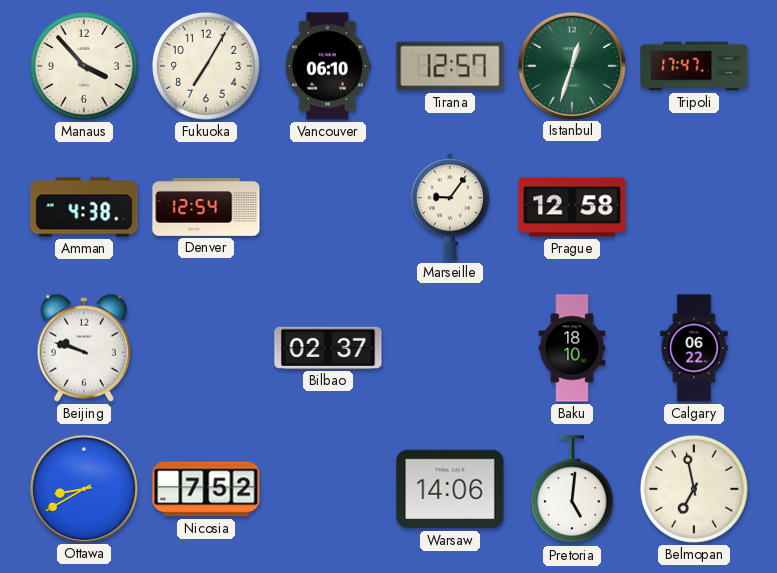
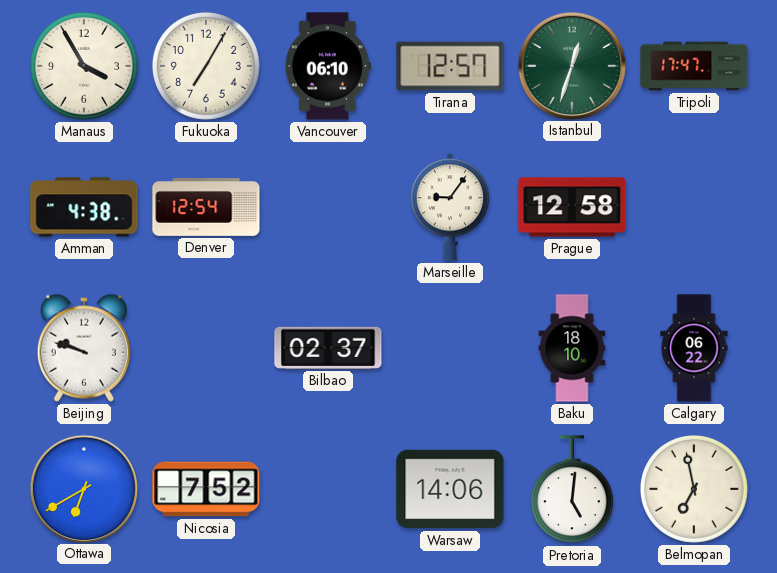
Manaus: 3:53 -> 3:55
Ottawa: 8:40 -> 6:40
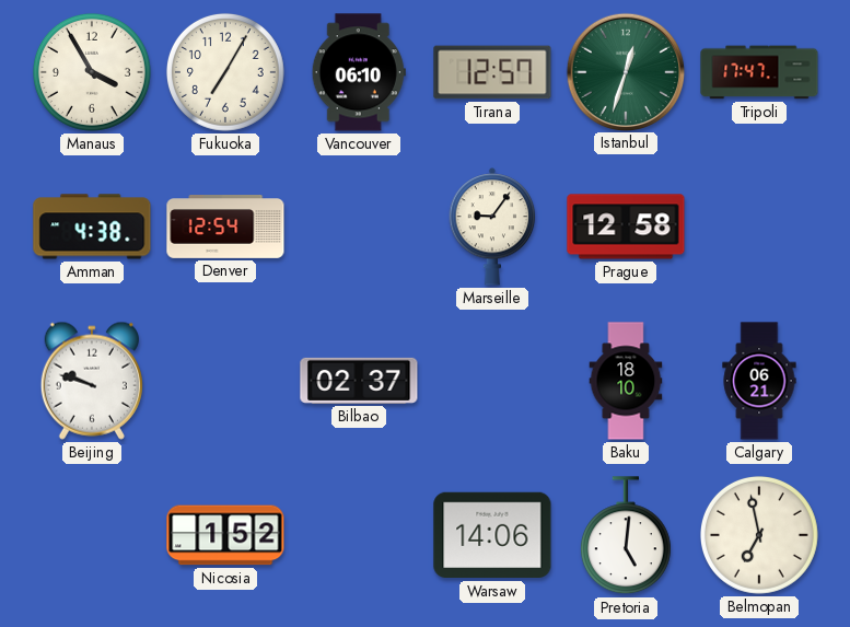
Calgary: 06:22 -> 06:21
Ottawa: 6:40 -> none
Nicosia: 7:52 -> 1:52
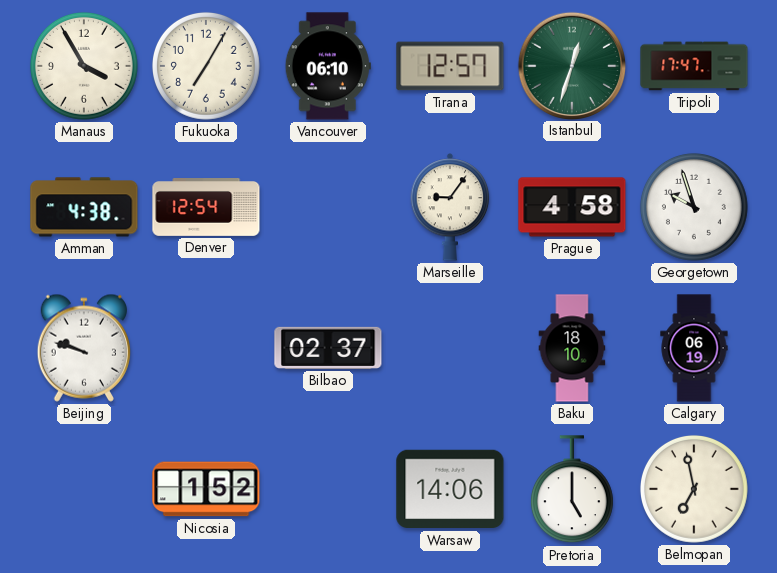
Prague: 12:58 -> 4:58
Georgetown: none -> 9:57
Calgary: 06:21 -> 06:19
Pretoria: 5:01 -> 5:00
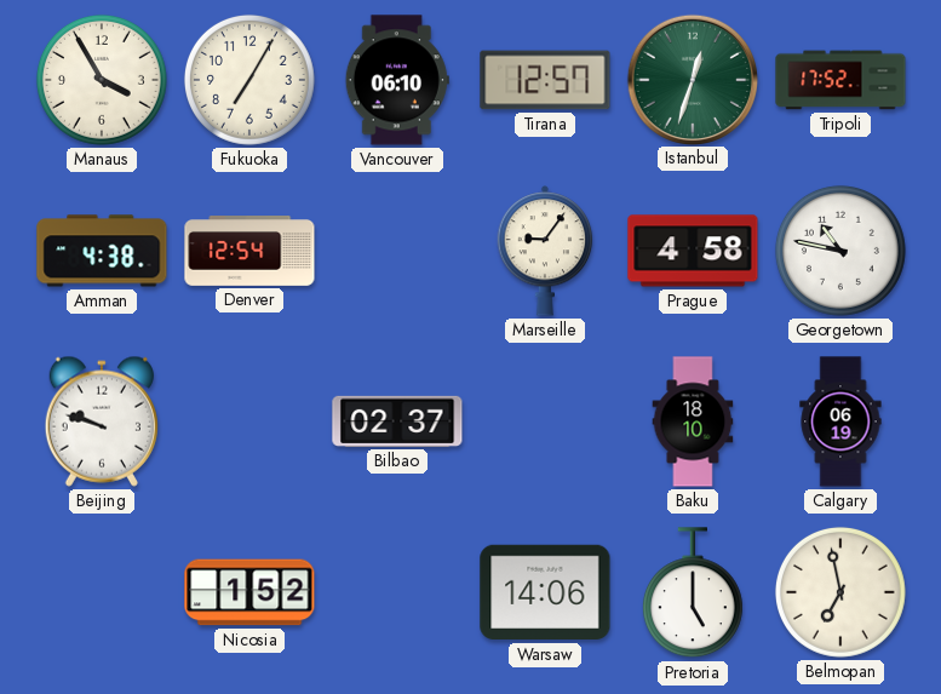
Tripoli: 17:47 -> 17:52
Georgetown: 9:57 -> 10:47
